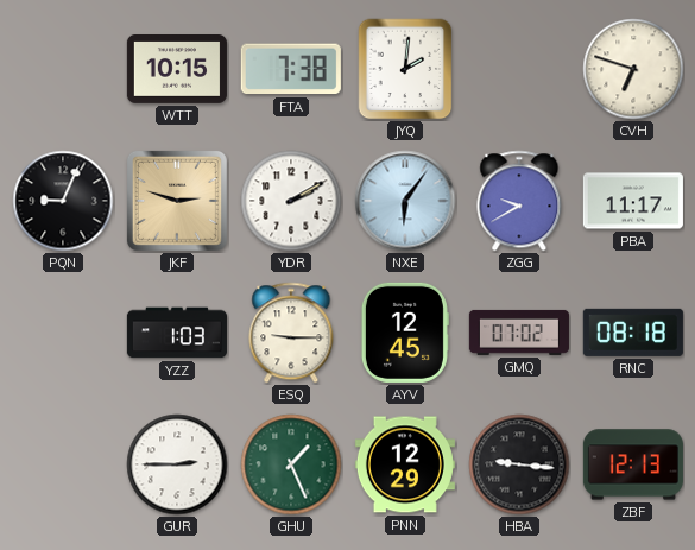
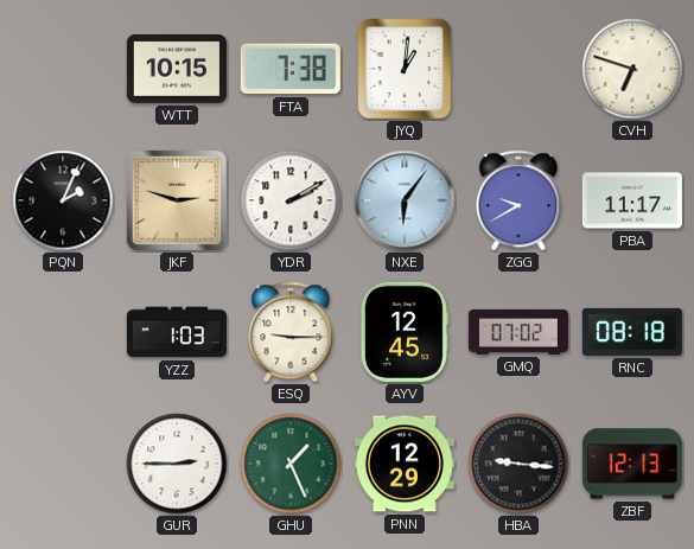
JYQ: 2:01 -> 1:01
PQN: 9:04 -> 2:04
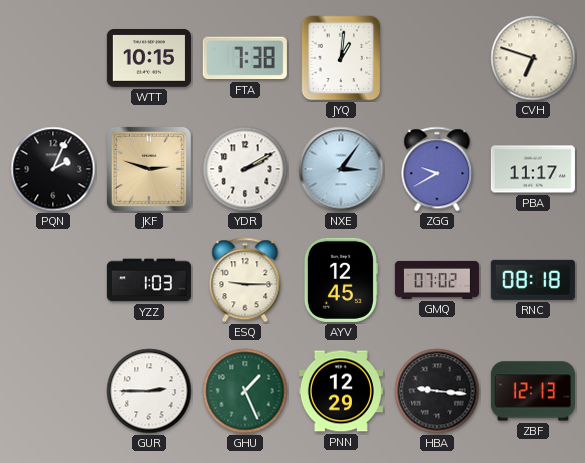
NXE: 6:06 -> 3:06
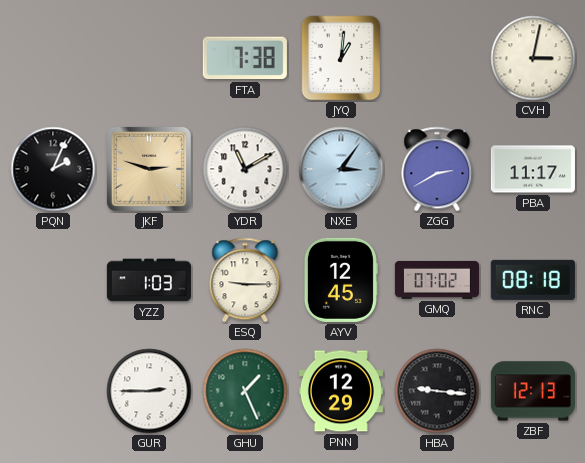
WTT: 10:15 -> none
CVH: 6:48 -> 3:02
YDR: 2:10 -> 11:10
ZGG: 9:40 -> 2:40
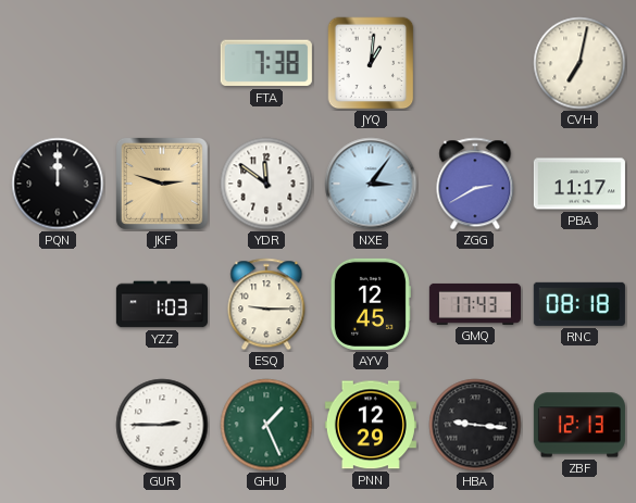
CVH: 3:02 -> 7:02
PQN: 2:04 -> 12:00
YDR: 11:10 -> 11:51
GMQ: 07:02 -> 17:43
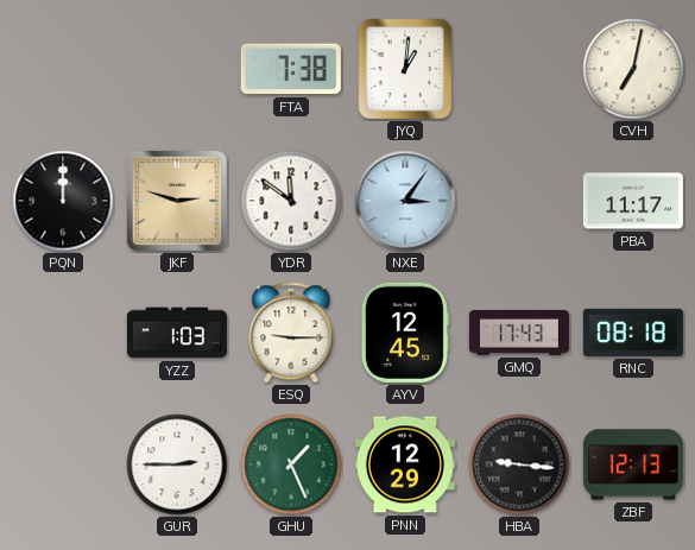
ZGG: 2:40 -> none
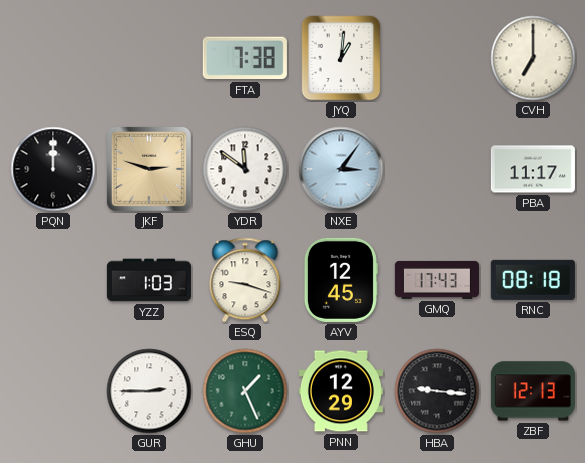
CVH: 7:02 -> 7:00
ESQ: 9:15 -> 9:18
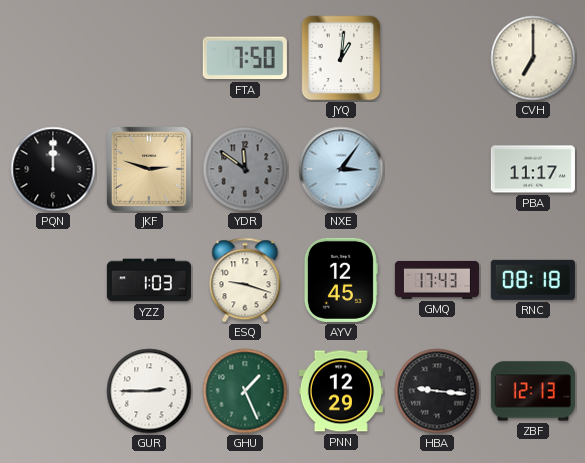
FTA: 7:38 -> 7:50
YDR dial: white -> grey
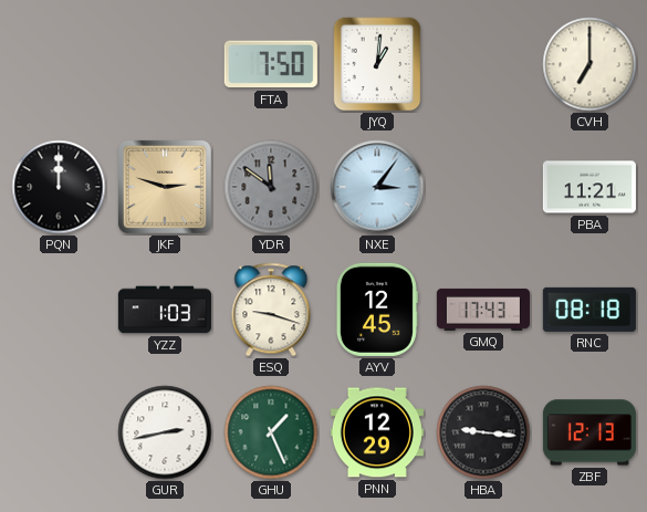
PBA: 11:17 -> 11:21
GUR: 2:45 -> 2:43
